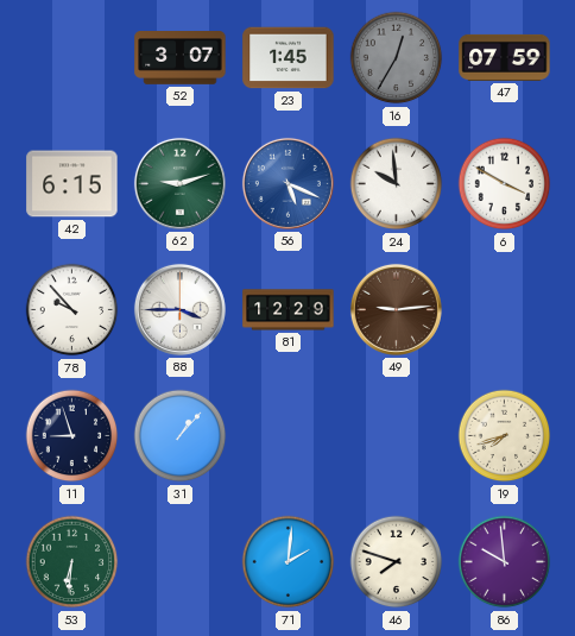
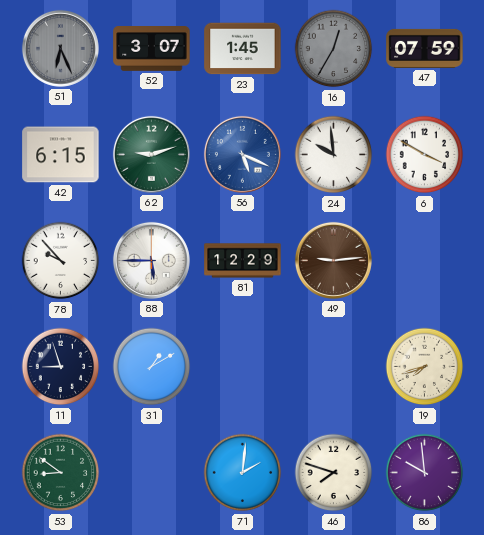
51: none -> 6:26
88: 3:45 -> 5:45
31: 1:07 -> 1:10
53: 6:31 -> 8:51
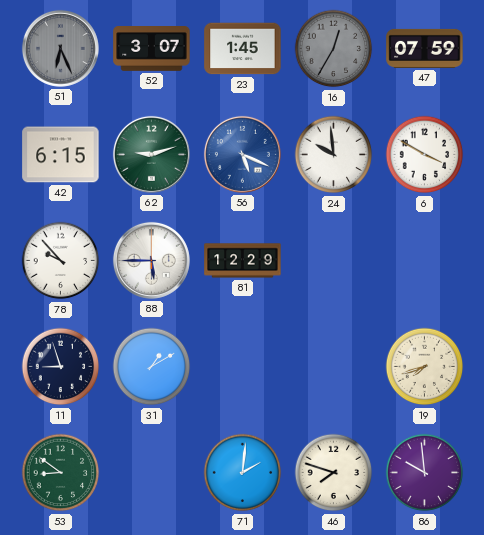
49: 9:14 -> none
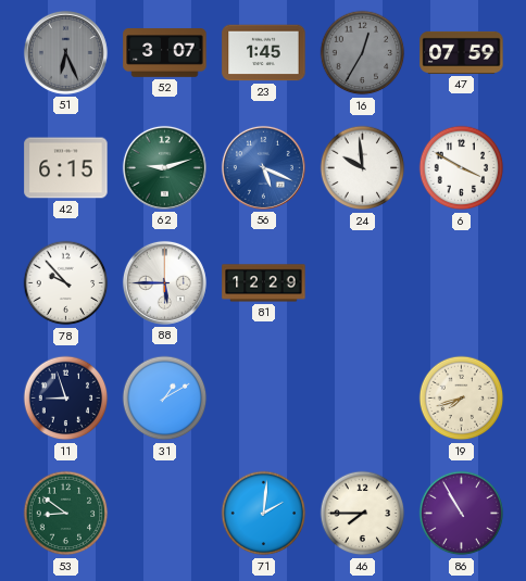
46: 7:48 -> 7:45
86: 9:59 -> 10:55
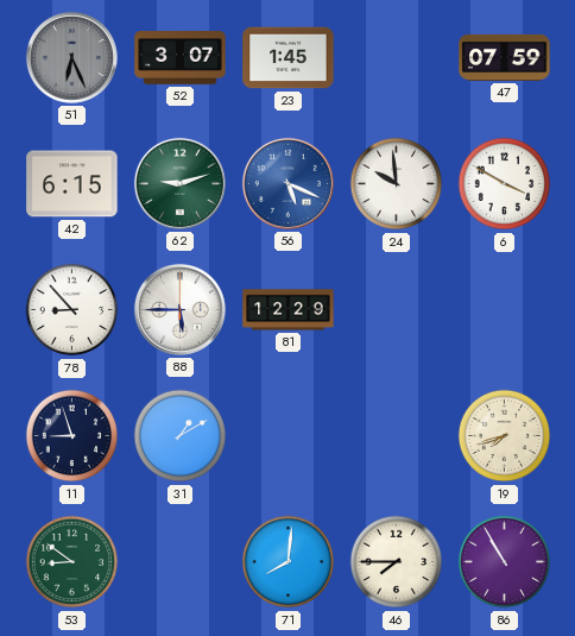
16: 12:35 -> none
78: 9:53 -> 8:53
71: 2:01 -> 8:01
